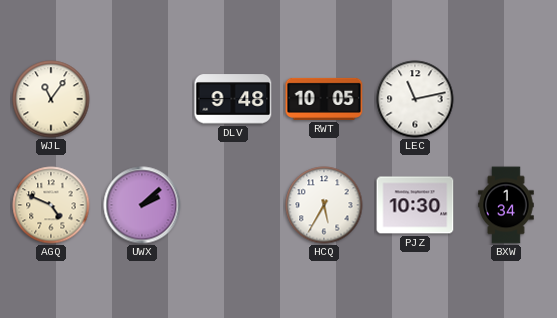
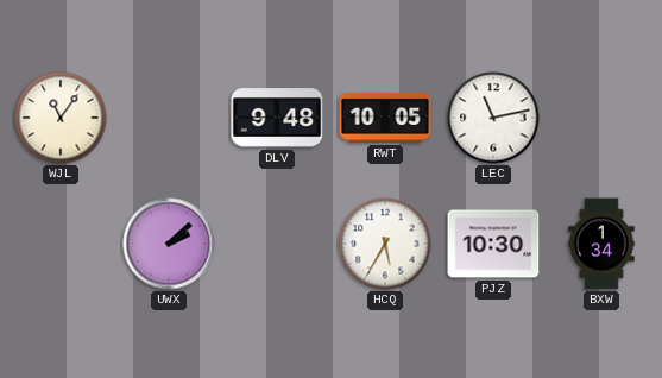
AGQ: 4:49 -> none
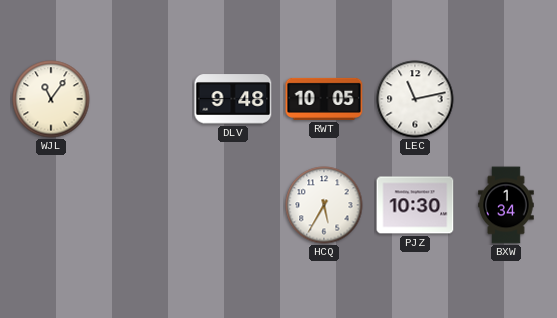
UWX: 2:08 -> none
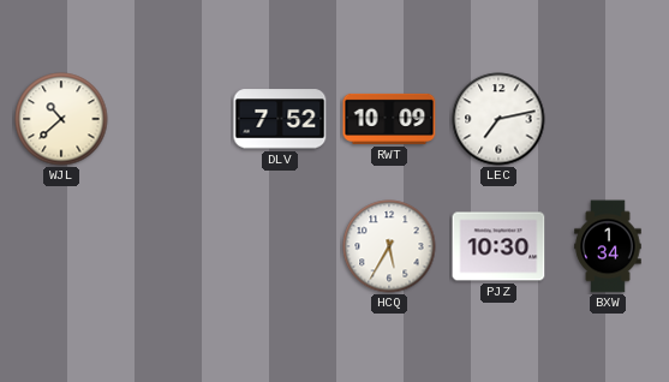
WJL: 11:06 -> 10:38
DLV: 9:48 -> 7:52
RWT: 10:05 -> 10:09
LEC: 11:13 -> 7:13
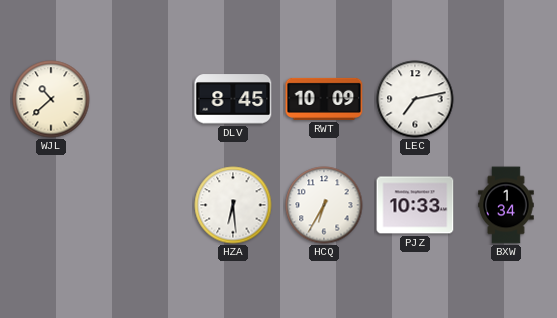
DLV: 7:52 -> 8:45
HZA: none -> 6:29
HCQ: 5:35 -> 6:35
PJZ: 10:30 -> 10:33
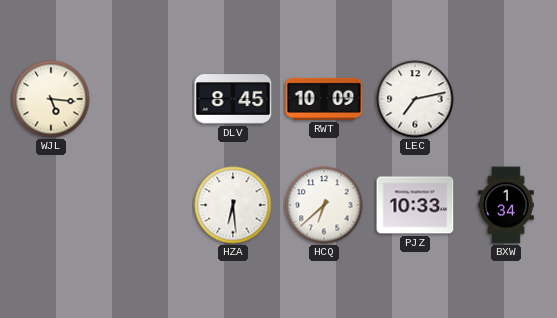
WJL: 10:38 -> 5:16
HCQ: 6:35 -> 6:38
